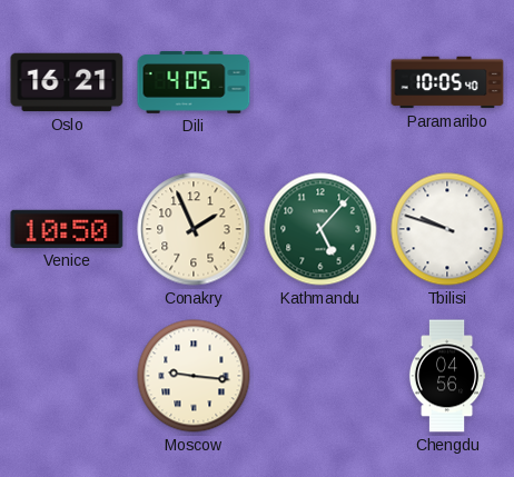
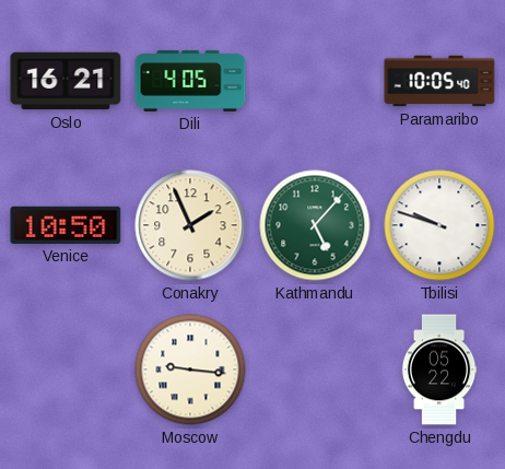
Chengdu: 04:56 -> 05:22
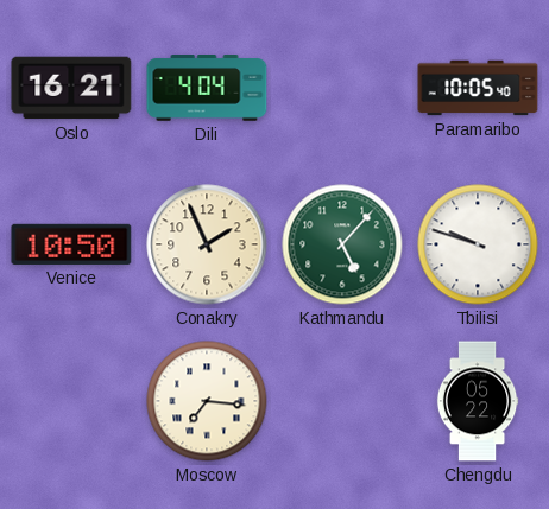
Dili: 4:05 -> 4:04
Moscow: 9:16 -> 7:16
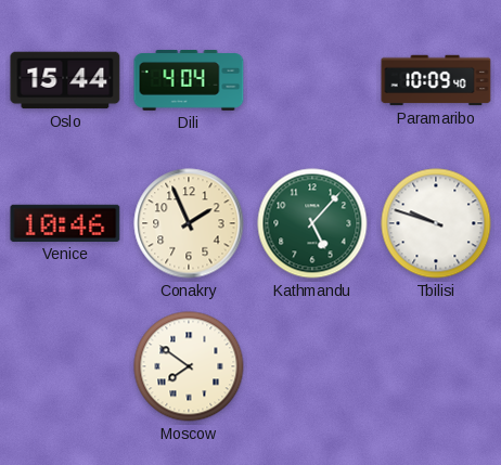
Oslo: 16:21 -> 15:44
Paramaribo: 10:05 -> 10:09
Venice: 10:50 -> 10:46
Moscow: 7:16 -> 7:51
Chengdu: 05:22 -> none
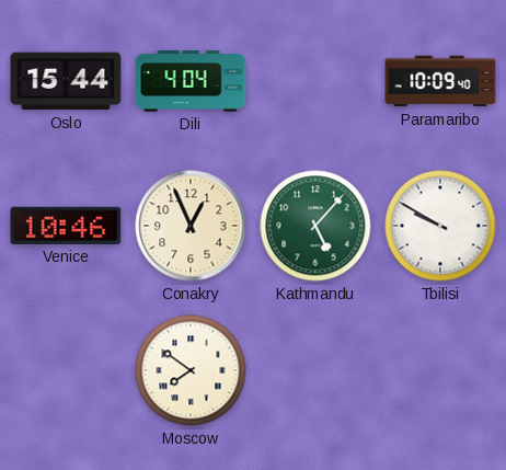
Conakry: 1:56 -> 12:56
Tbilisi: 9:48 -> 9:50
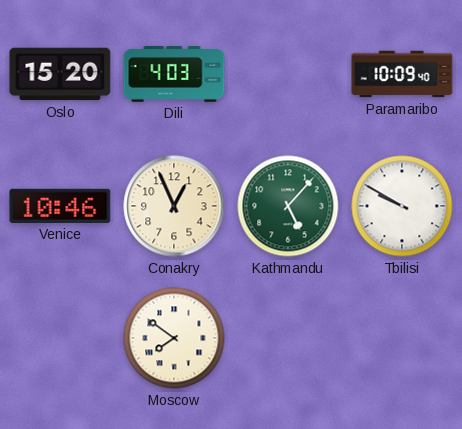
Oslo: 15:44 -> 15:20
Dili: 4:04 -> 4:03
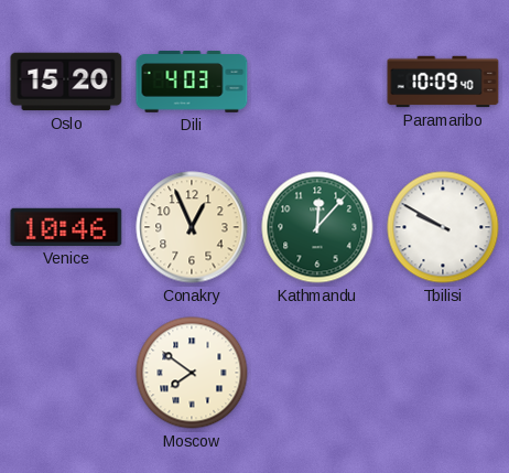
Kathmandu: 5:07 -> 12:07
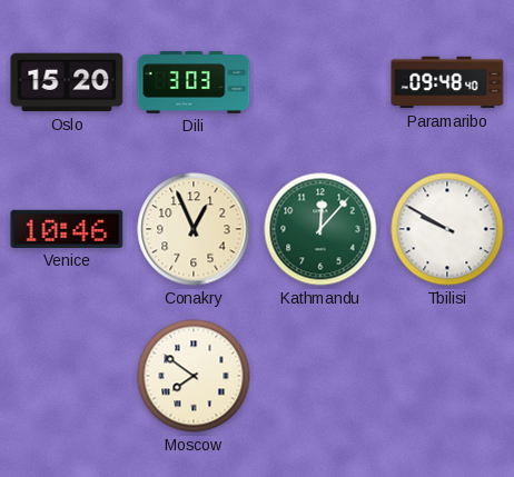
Dili: 4:03 -> 3:03
Paramaribo: 10:09 -> 09:48
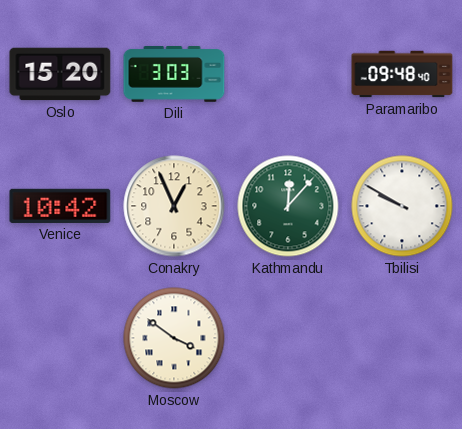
Venice: 10:46 -> 10:42
Moscow: 7:51 -> 3:51
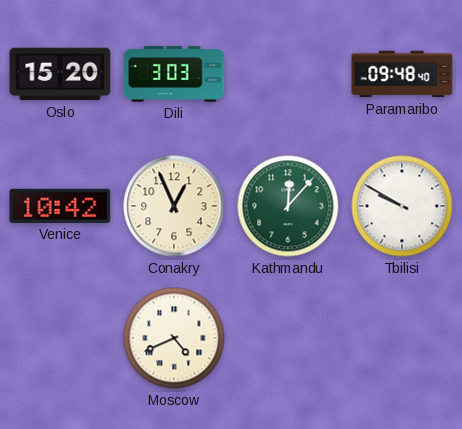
Moscow: 3:51 -> 4:41
